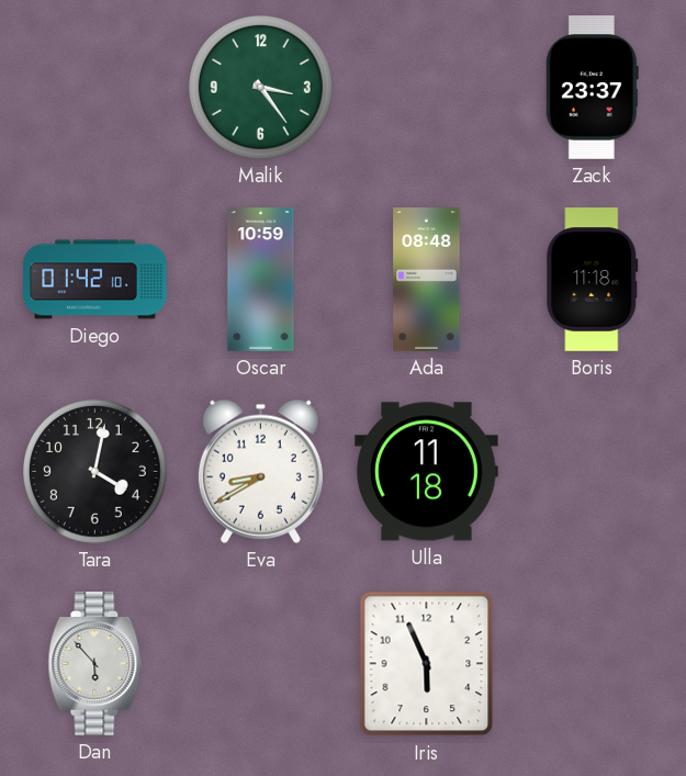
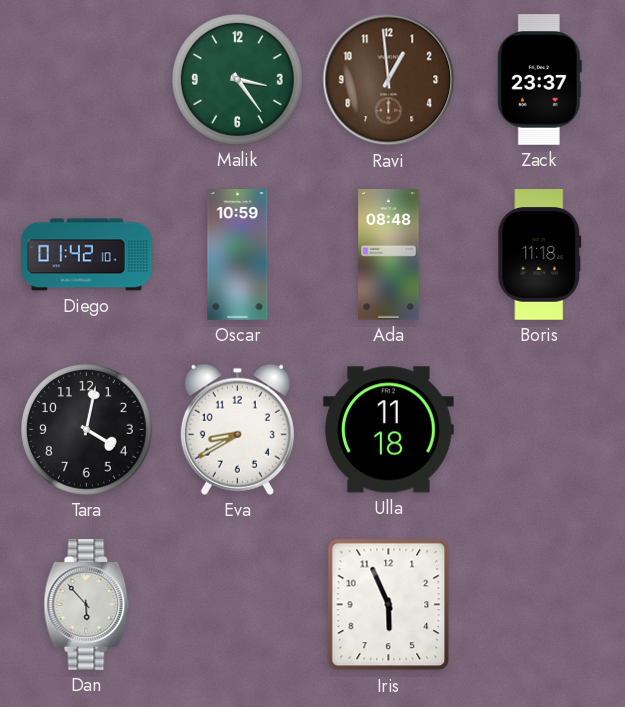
Ravi: none -> 12:59
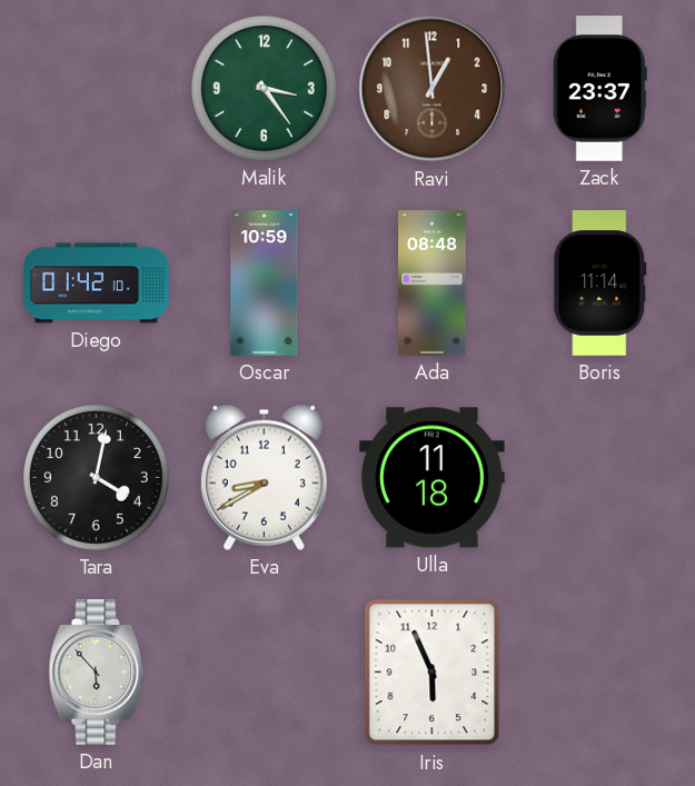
Boris: 11:18 -> 11:14
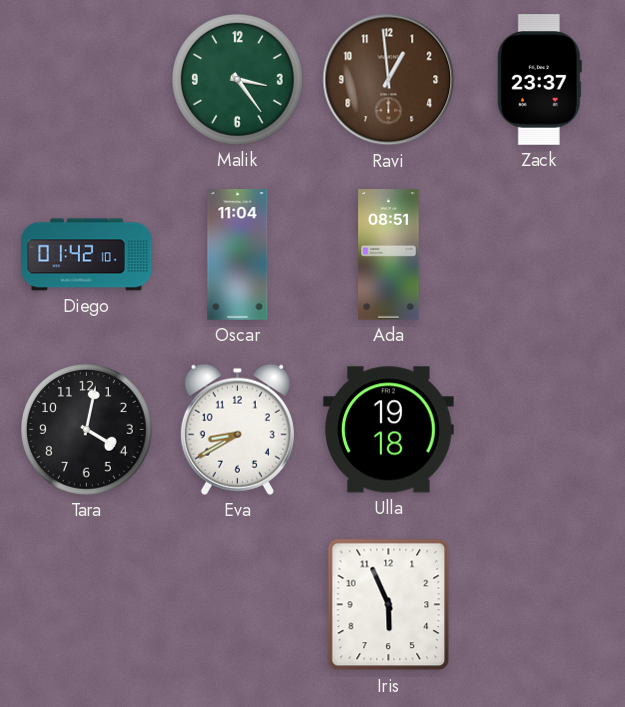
Oscar: 10:59 -> 11:04
Ada: 08:48 -> 08:51
Boris: 11:14 -> none
Ulla: 11:18 -> 19:18
Dan: 5:53 -> none
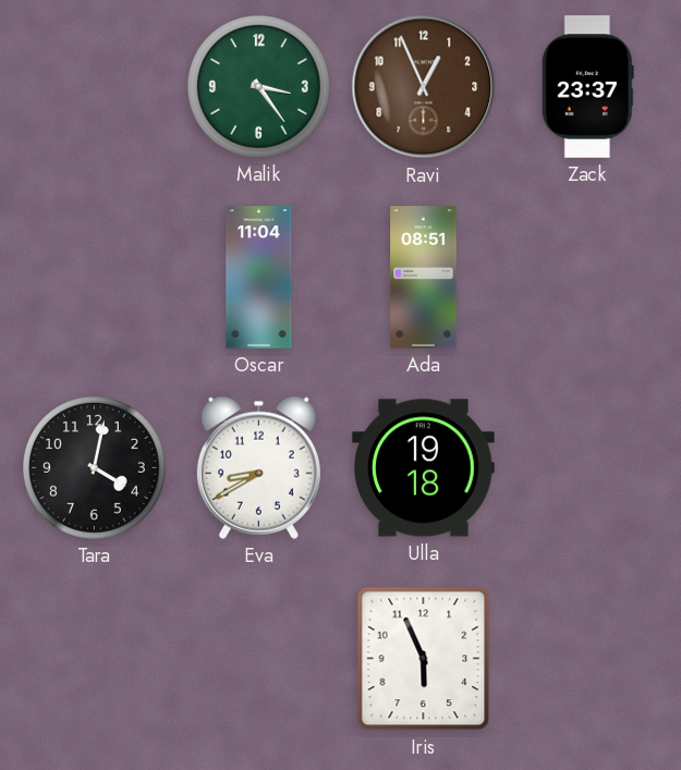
Ravi: 12:59 -> 12:56
Diego: 01:42 -> none
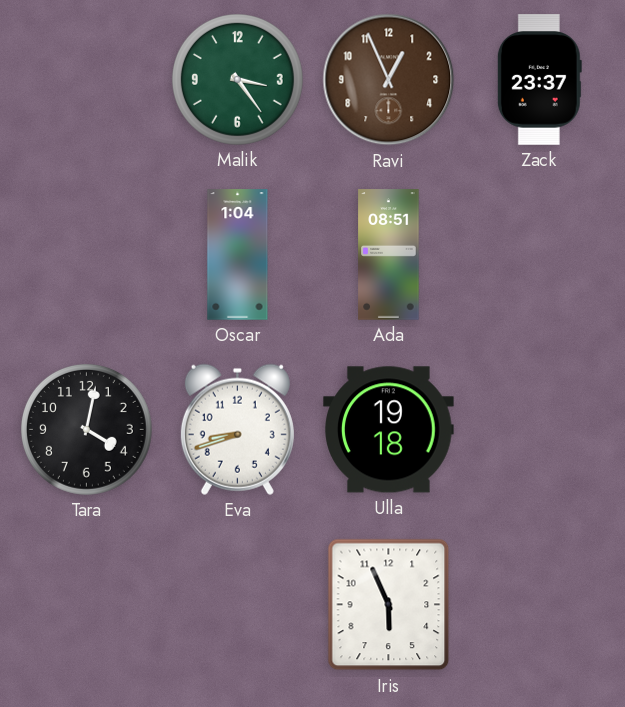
Oscar: 11:04 -> 1:04
Eva: 8:40 -> 8:42
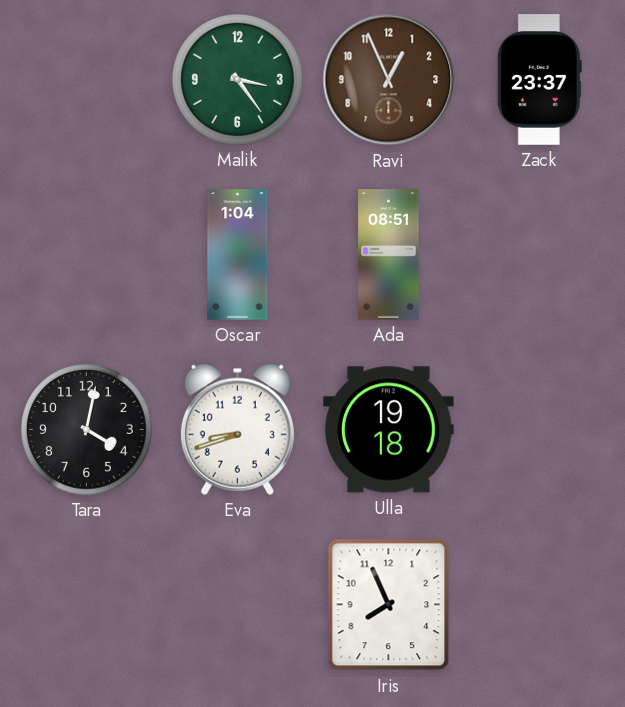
Iris: 5:56 -> 7:56
